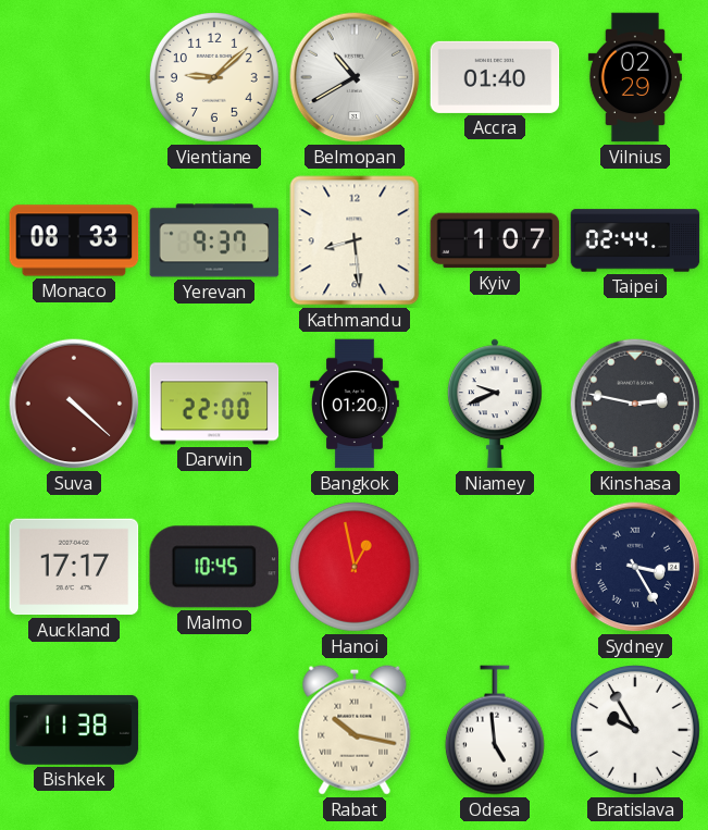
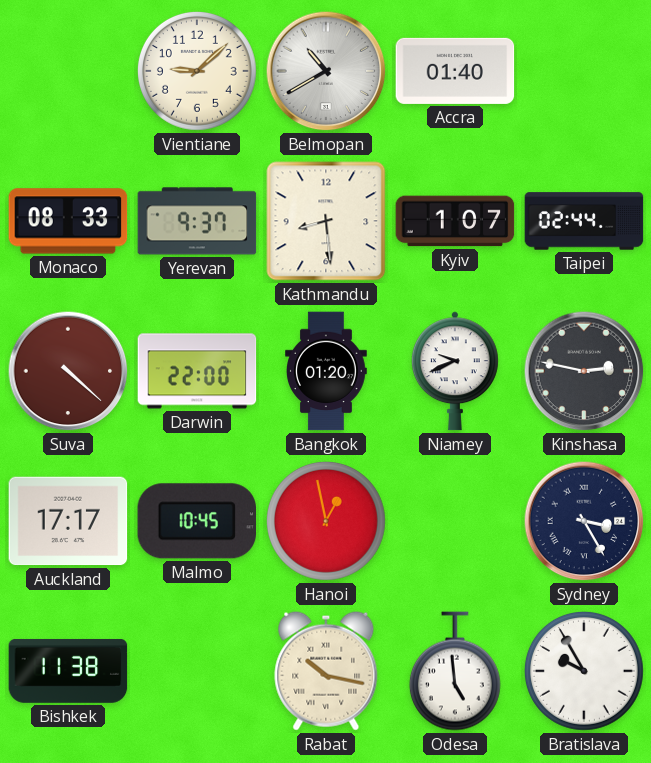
Vilnius: 02:29 -> none
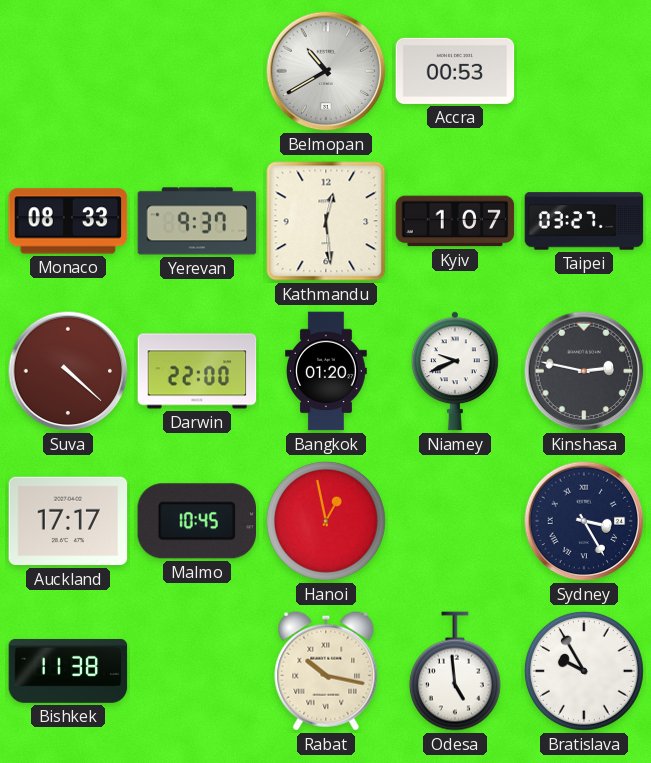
Vientiane: 9:08 -> none
Accra: 01:40 -> 00:53
Kathmandu: 8:29 -> 12:29
Taipei: 02:44 -> 03:27
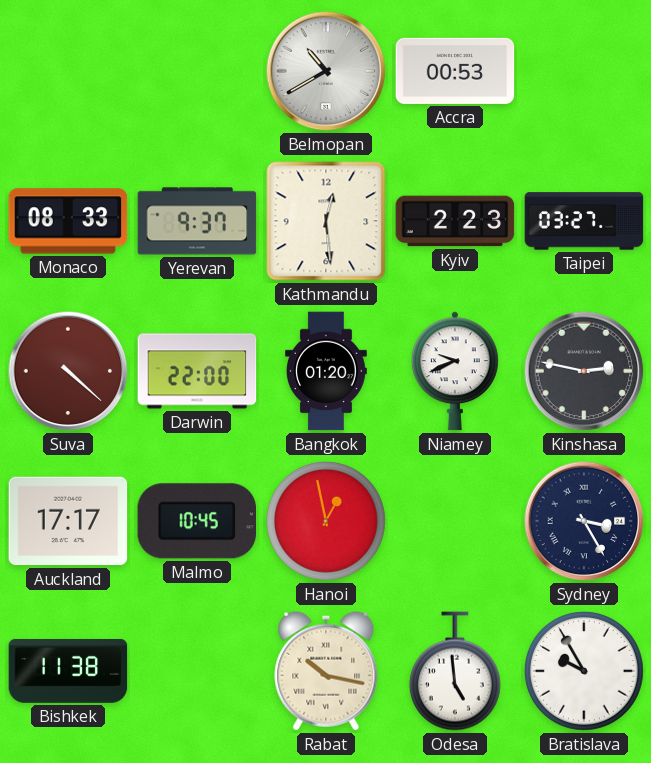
Kyiv: 1:07 -> 2:23
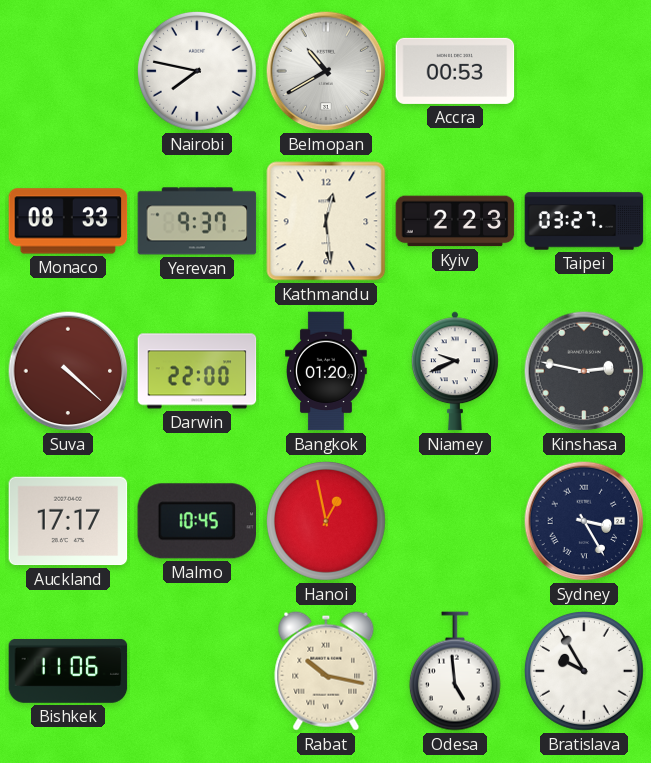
Nairobi: none -> 7:47
Bishkek: 11:38 -> 11:06
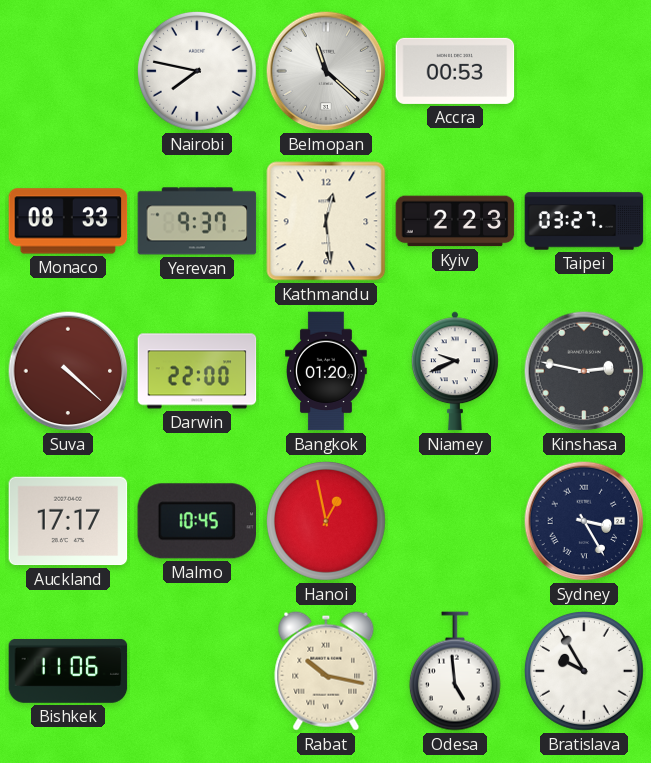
Belmopan: 10:40 -> 11:22
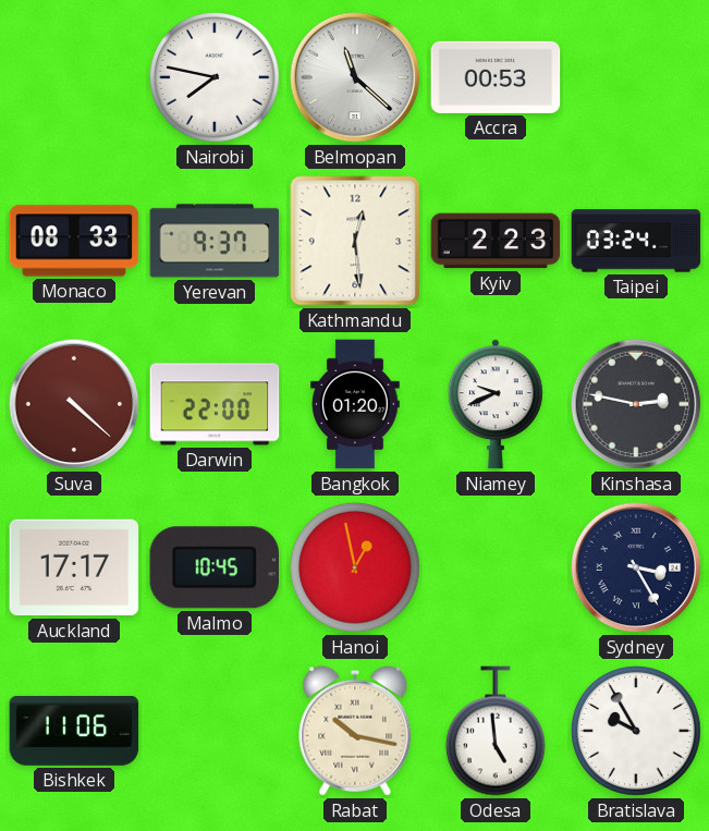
Taipei: 03:27 -> 03:24
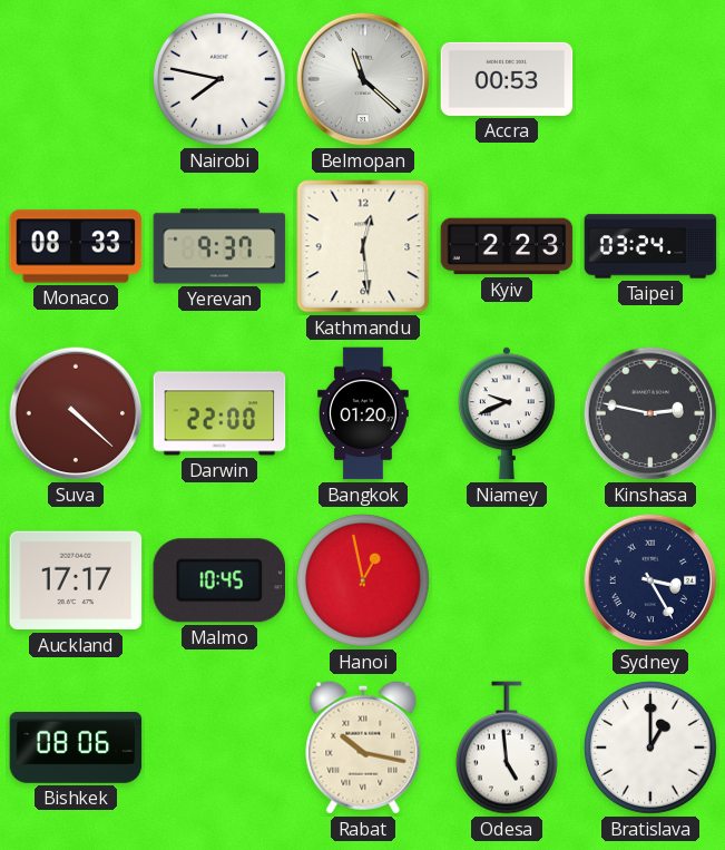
Bishkek: 11:06 -> 08:06
Bratislava: 9:55 -> 1:00
